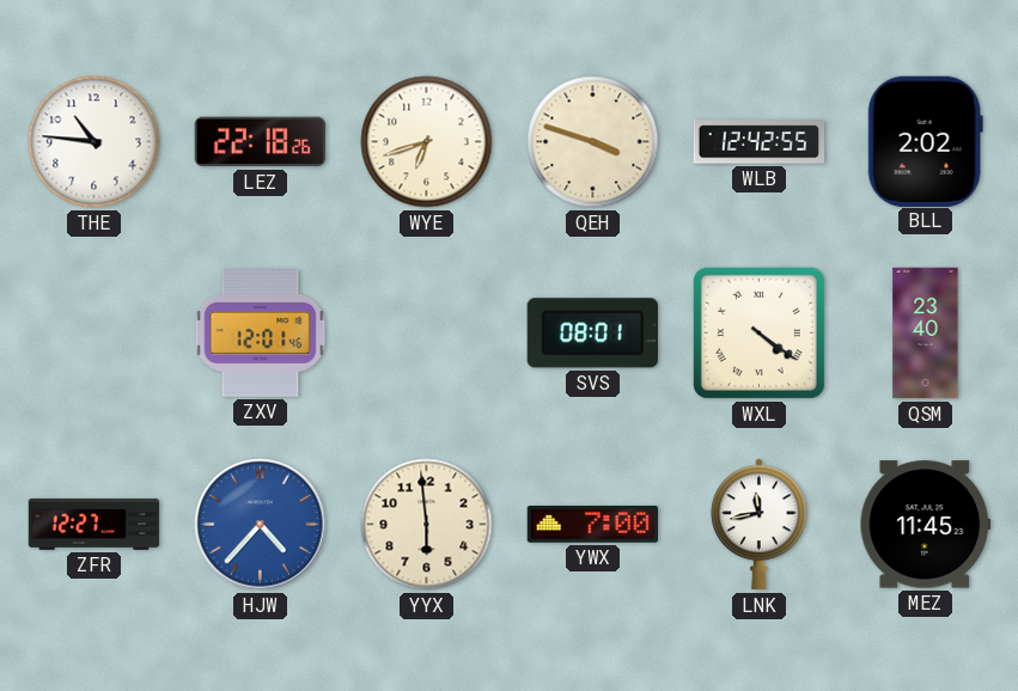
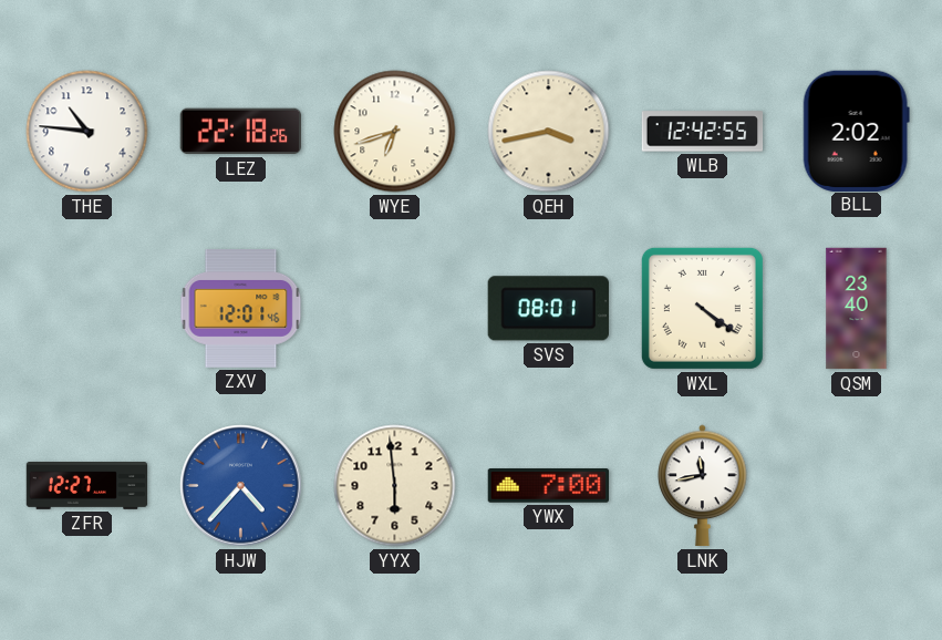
QEH: 3:48 -> 3:43
MEZ: 11:45 -> none
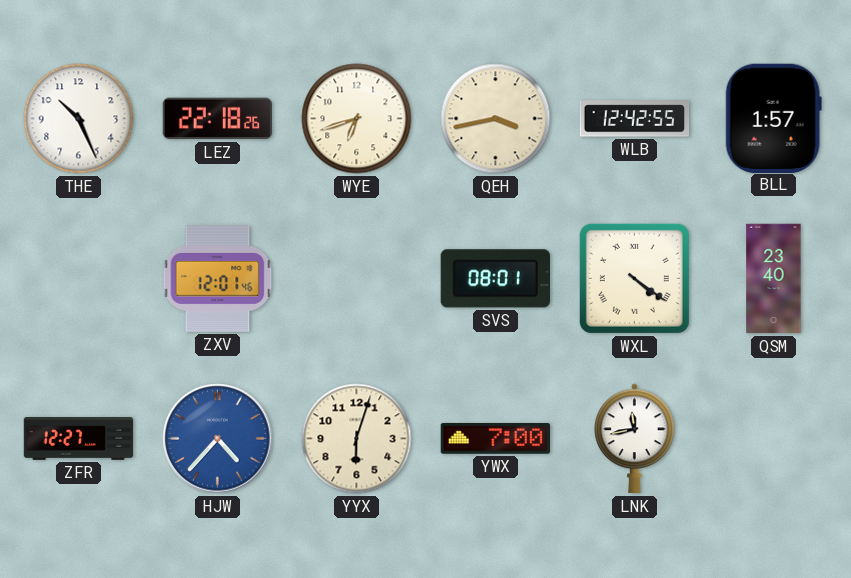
THE: 10:46 -> 10:26
BLL: 2:02 -> 1:57
YYX: 5:59 -> 6:03
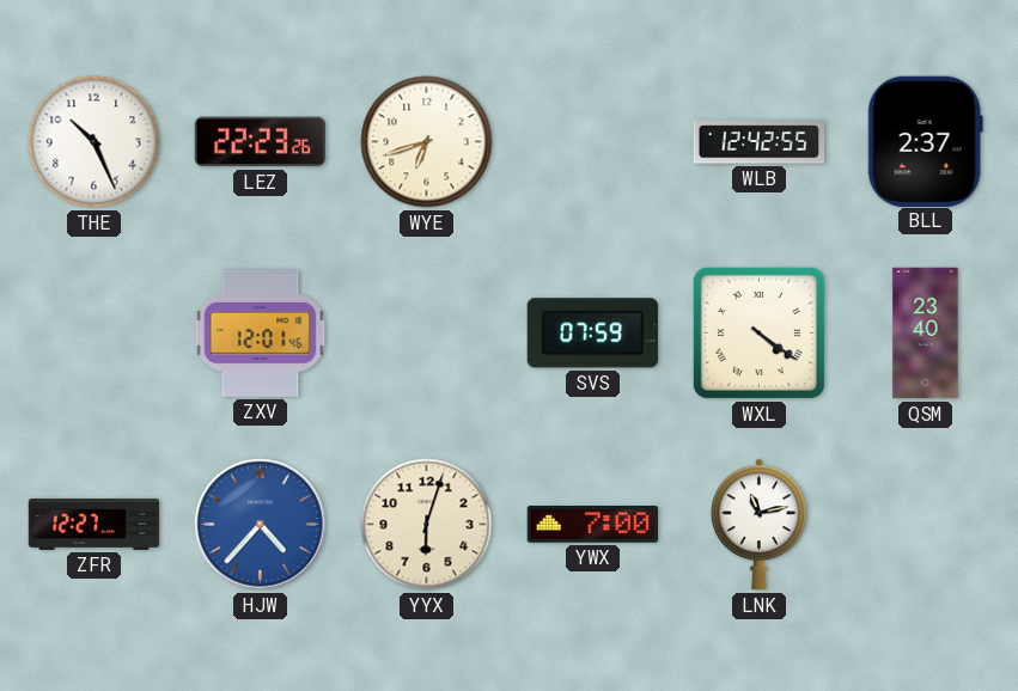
LEZ: 22:18 -> 22:23
QEH: 3:43 -> none
BLL: 1:57 -> 2:37
SVS: 08:01 -> 07:59
LNK: 11:43 -> 11:13
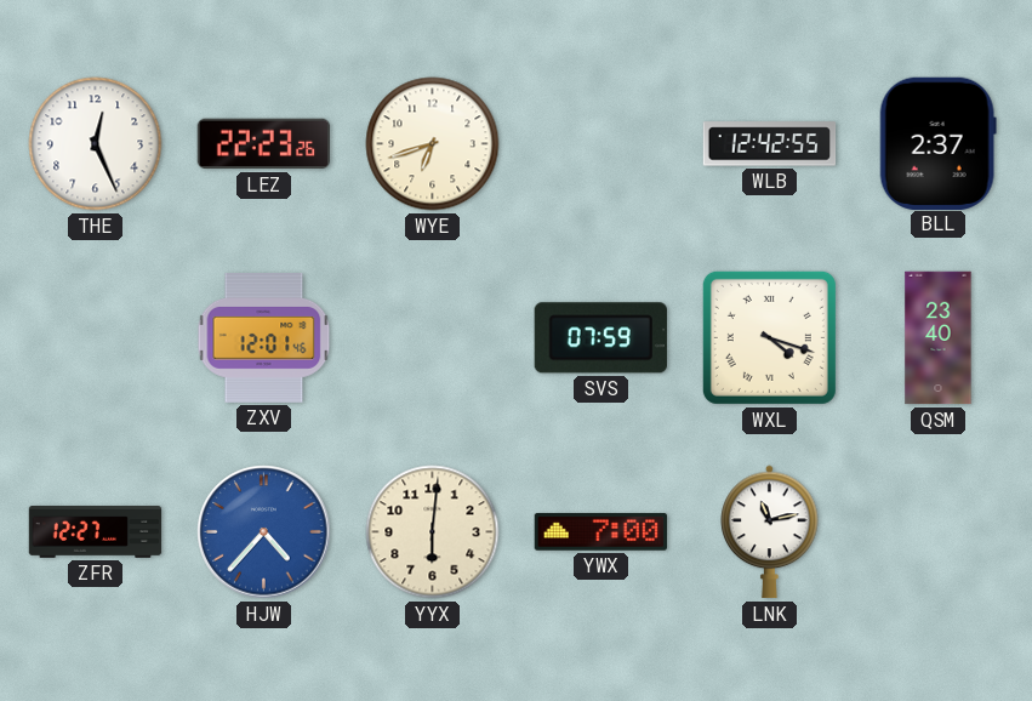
THE: 10:26 -> 12:26
WXL: 4:21 -> 4:18
YYX: 6:03 -> 6:01
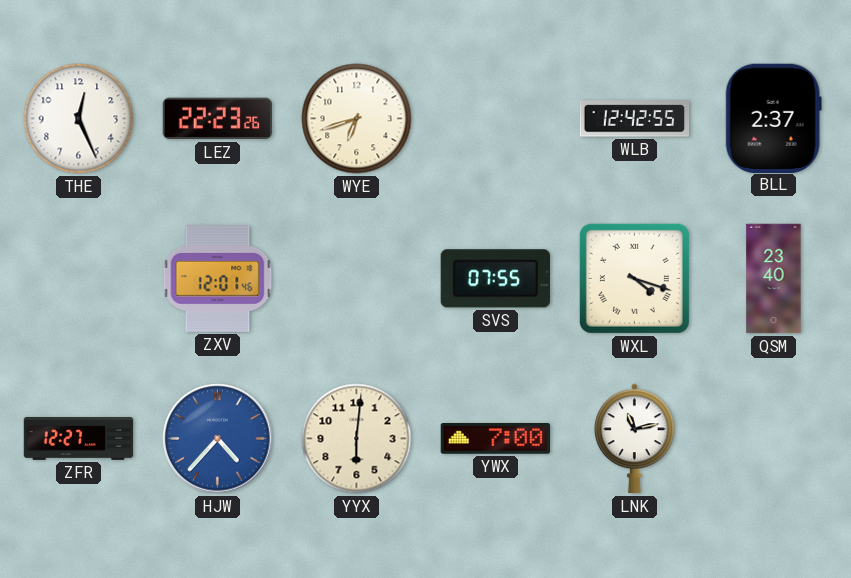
SVS: 07:59 -> 07:55
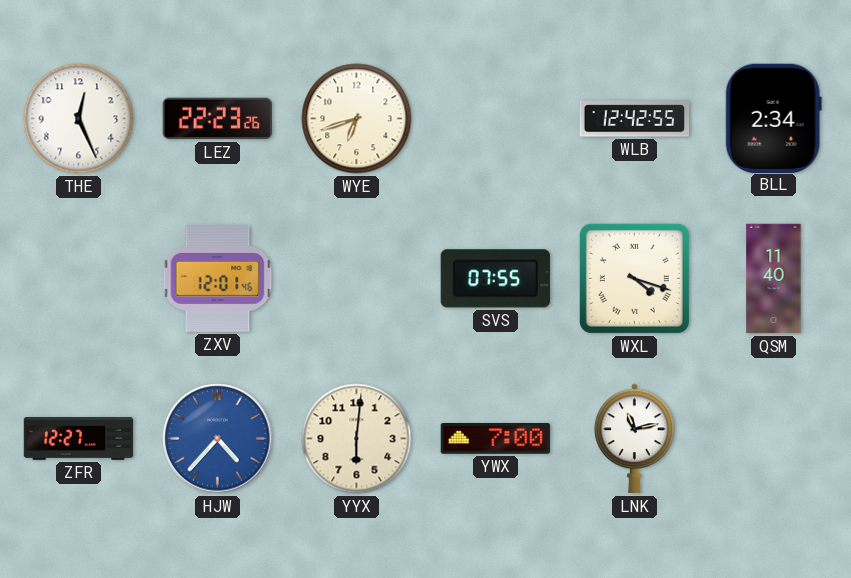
BLL: 2:37 -> 2:34
QSM: 23:40 -> 11:40
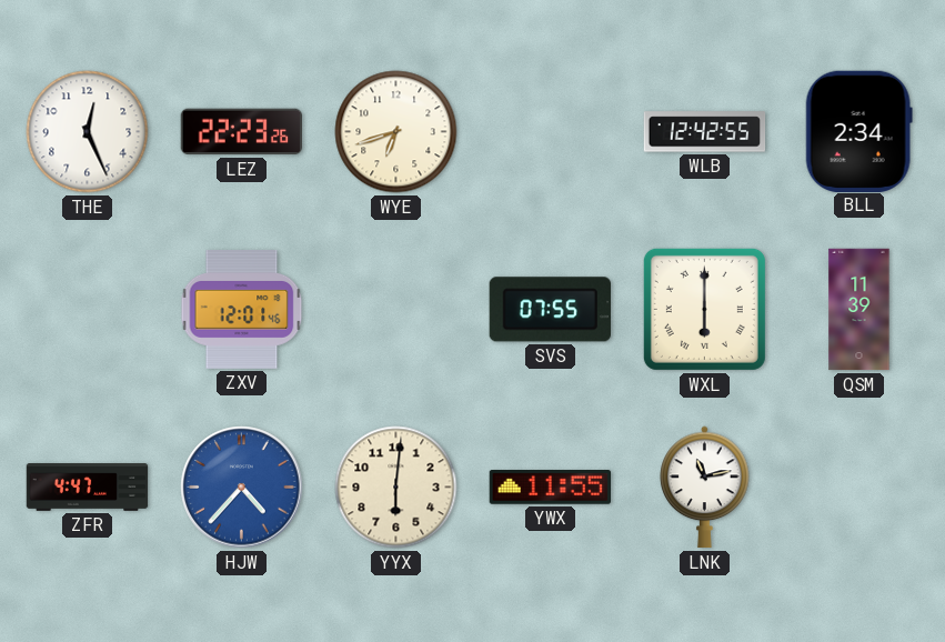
WXL: 4:18 -> 6:00
QSM: 11:40 -> 11:39
ZFR: 12:27 -> 4:47
YWX: 7:00 -> 11:55
